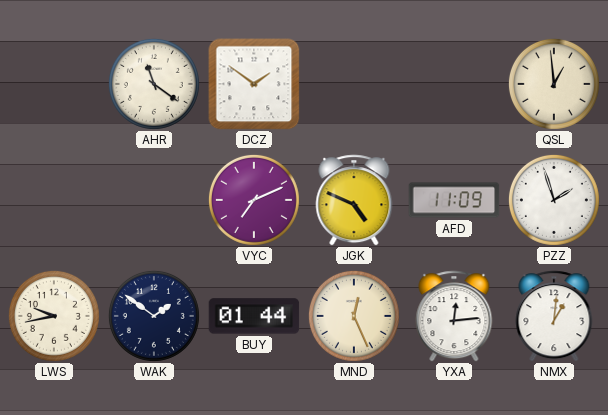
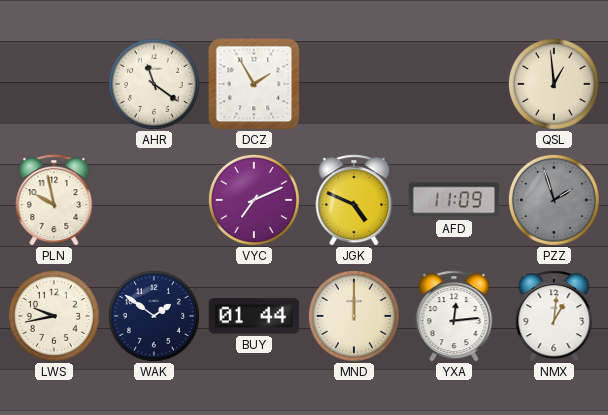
DCZ: 1:51 -> 1:55
PLN: none -> 9:58
PZZ dial: white -> grey
MND: 12:26 -> 12:00
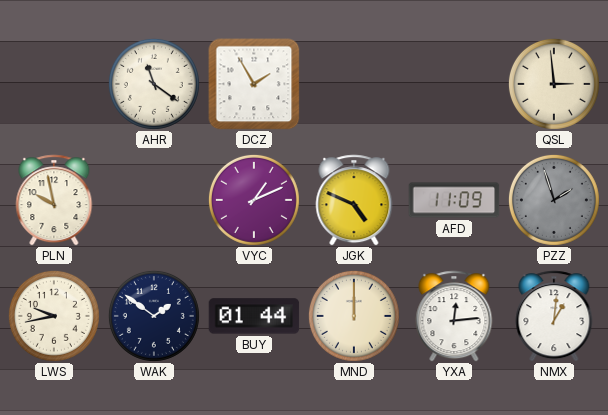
QSL: 12:59 -> 2:59
VYC: 7:11 -> 1:11
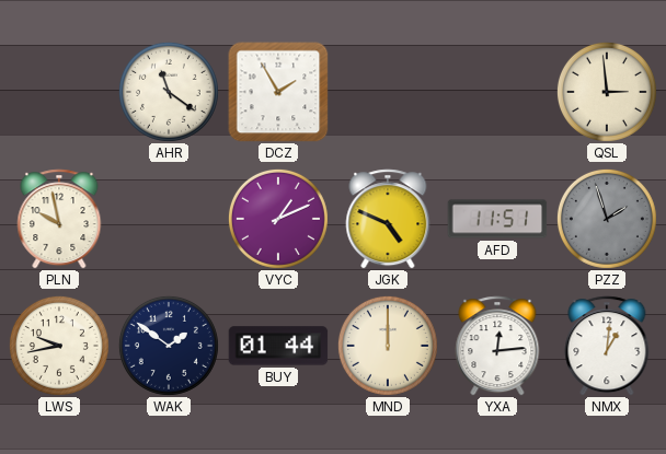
AFD: 11:09 -> 11:51
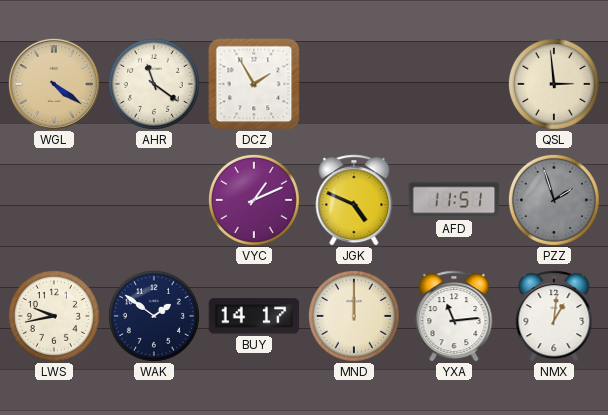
WGL: none -> 4:21
PLN: 9:58 -> none
BUY: 01:44 -> 14:17
YXA: 12:14 -> 11:14
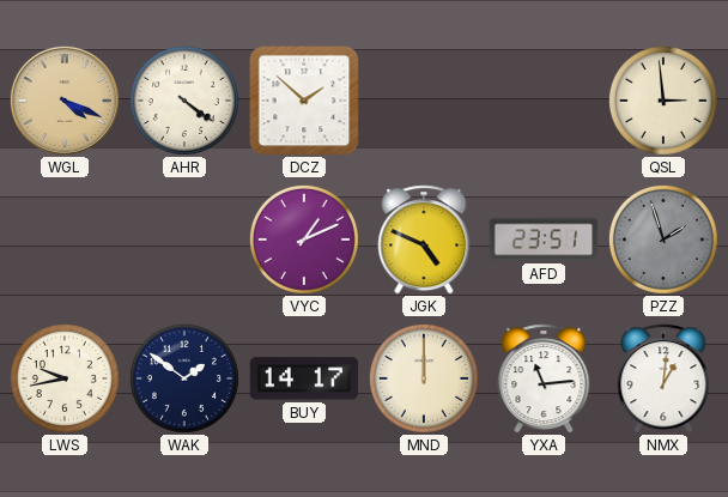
WGL: 4:21 -> 4:19
AHR: 11:21 -> 4:21
DCZ: 1:55 -> 1:52
AFD: 11:51 -> 23:51
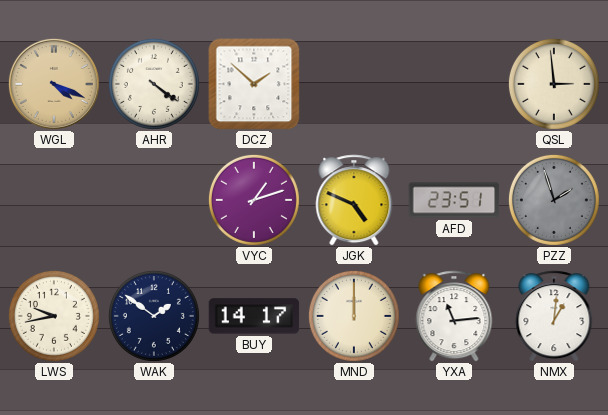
VYC: 1:11 -> 1:12
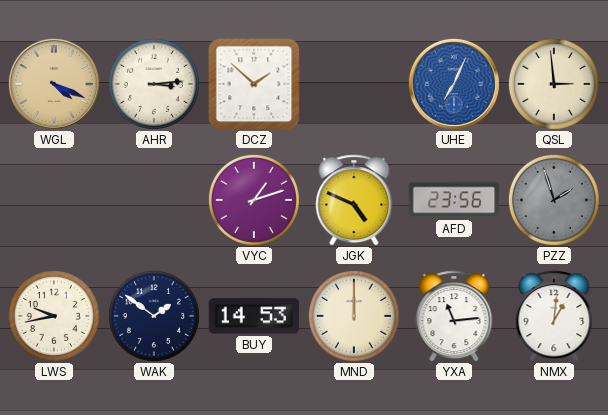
AHR: 4:21 -> 3:14
UHE: none -> 7:04
AFD: 23:51 -> 23:56
BUY: 14:17 -> 14:53
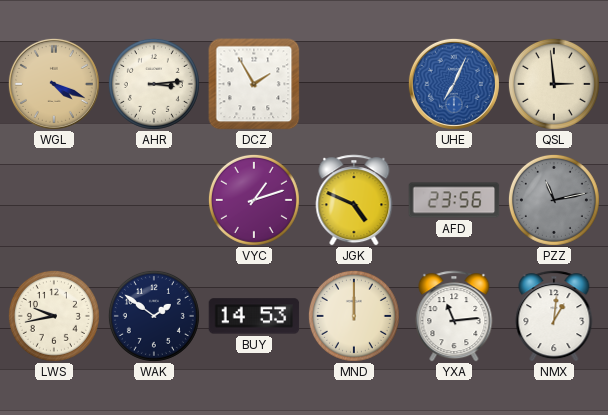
DCZ: 1:52 -> 1:55
PZZ: 1:57 -> 11:13
